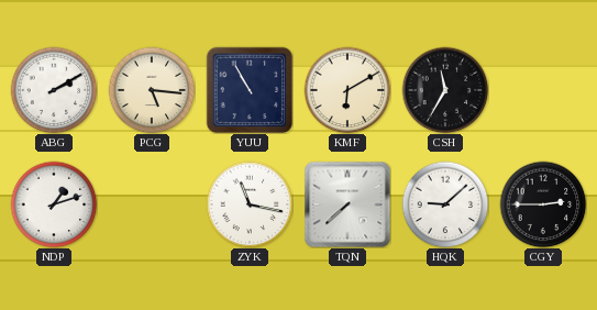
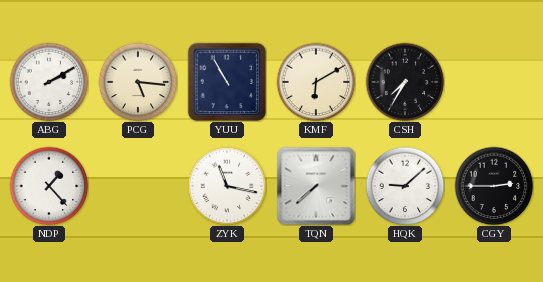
CSH: 11:35 -> 7:35
NDP: 1:12 -> 1:23
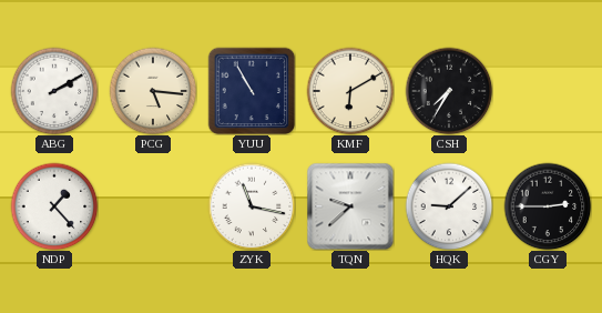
TQN: 7:38 -> 9:38
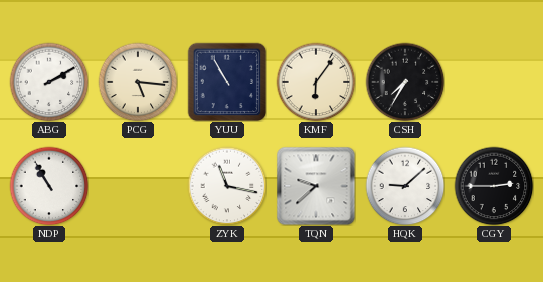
KMF: 6:10 -> 6:06
NDP: 1:23 -> 10:55
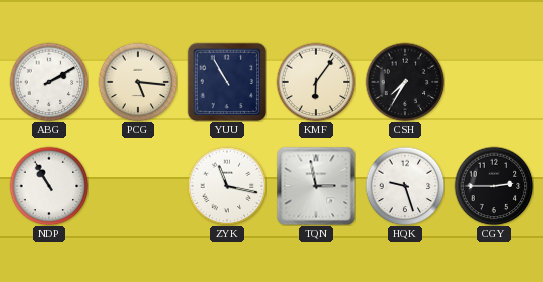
TQN: 9:38 -> 2:58
HQK: 9:08 -> 9:27
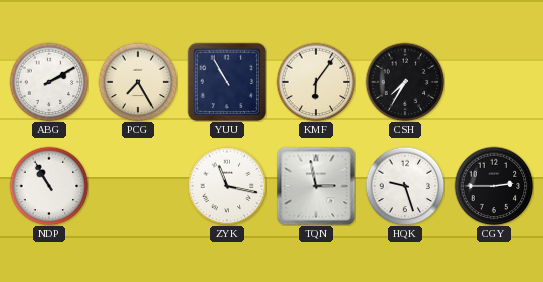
PCG: 5:16 -> 7:25
